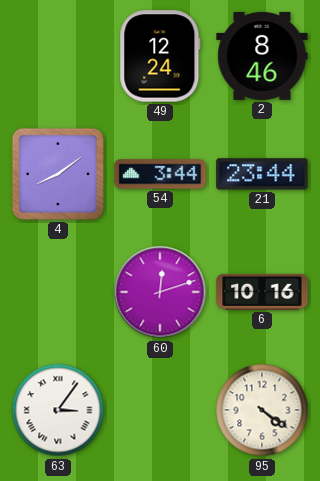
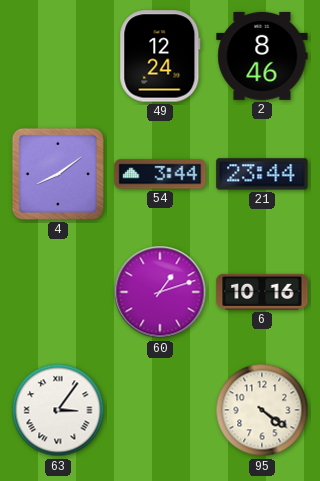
60: 12:12 -> 1:12
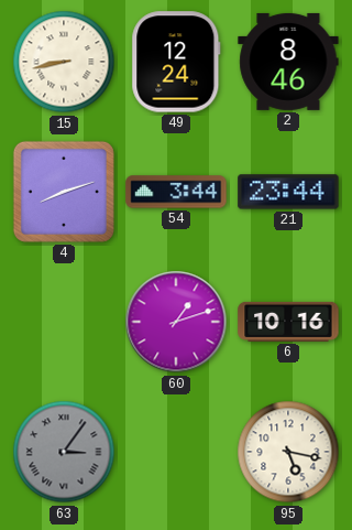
15: none -> 8:43
4: 8:09 -> 8:12
63 dial: white -> grey
95: 4:21 -> 5:17
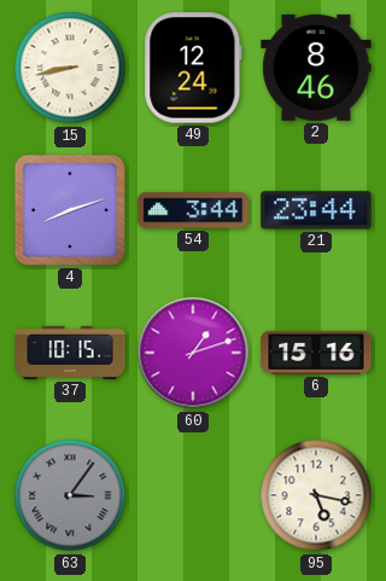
37: none -> 10:15
6: 10:16 -> 15:16
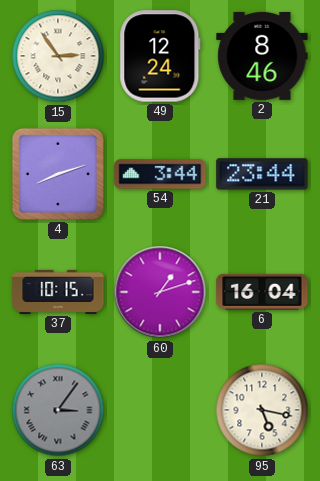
15: 8:43 -> 2:54
6: 15:16 -> 16:04
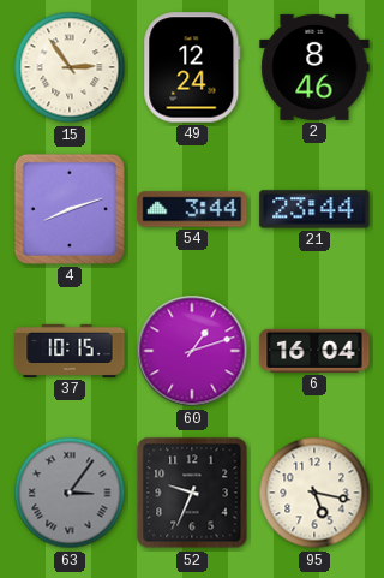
52: none -> 9:34
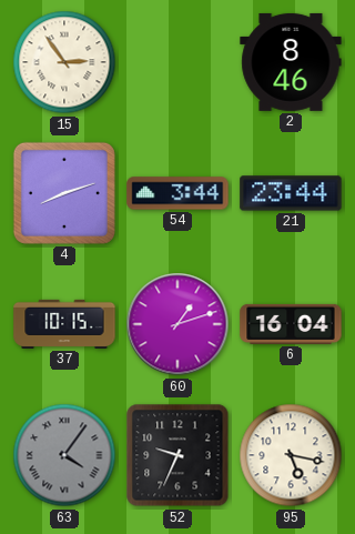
49: 12:24 -> none
63: 3:06 -> 4:06
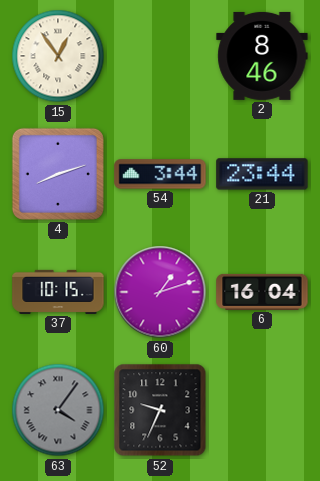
15: 2:54 -> 12:54
95: 5:17 -> none
